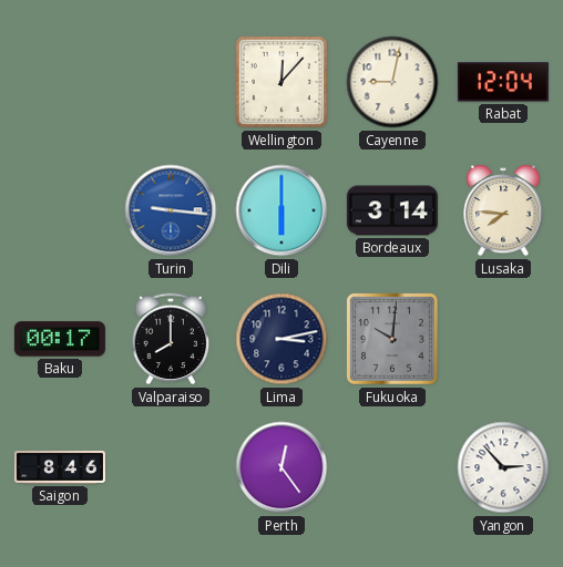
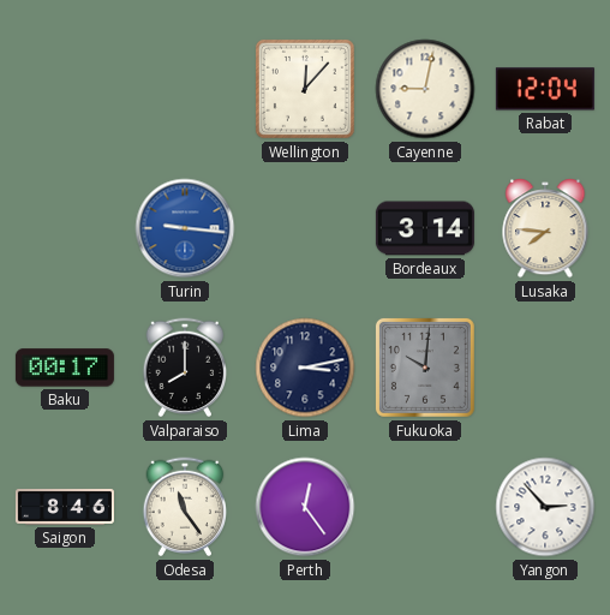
Dili: 6:00 -> none
Odesa: none -> 11:24
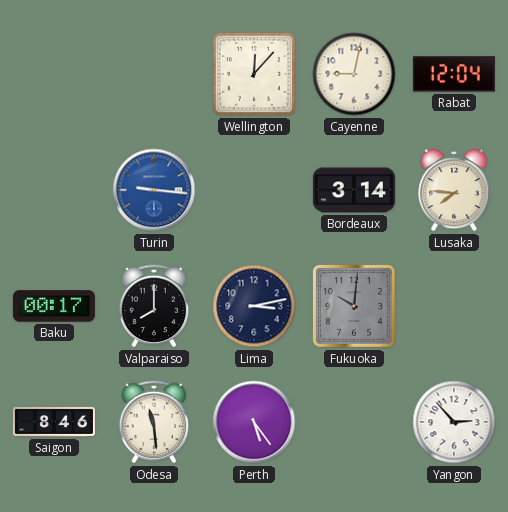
Odesa: 11:24 -> 11:29
Perth: 12:24 -> 5:24
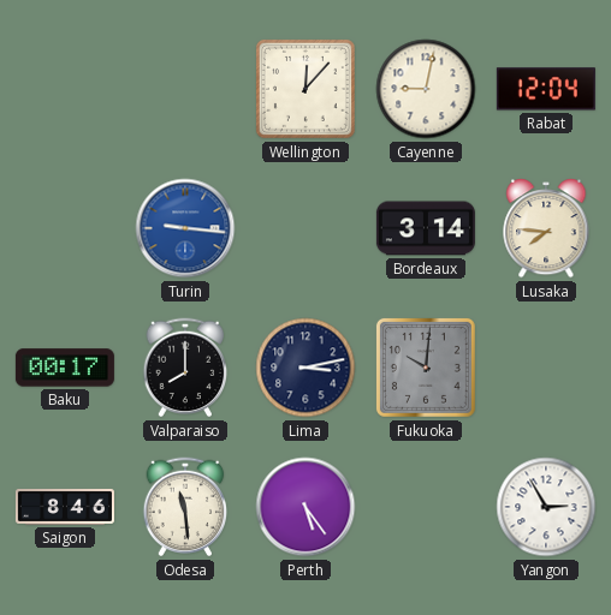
Yangon: 2:53 -> 2:55
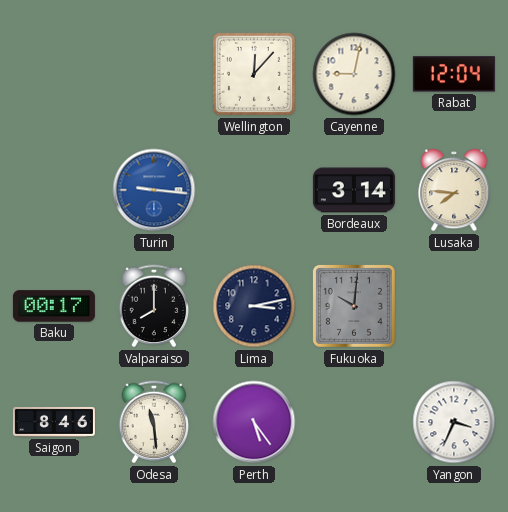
Yangon: 2:55 -> 3:34
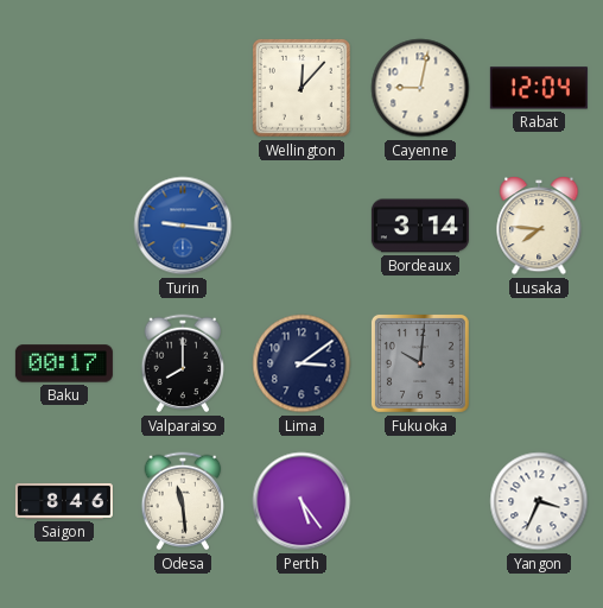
Lima: 3:13 -> 3:09
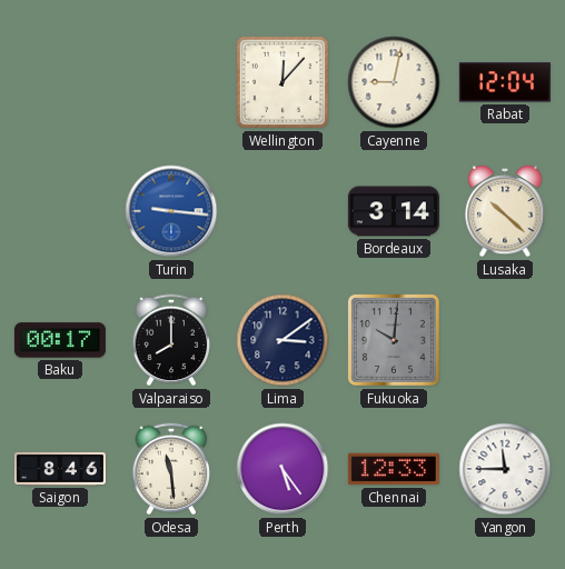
Lusaka: 7:46 -> 10:22
Chennai: none -> 12:33
Yangon: 3:34 -> 11:45
